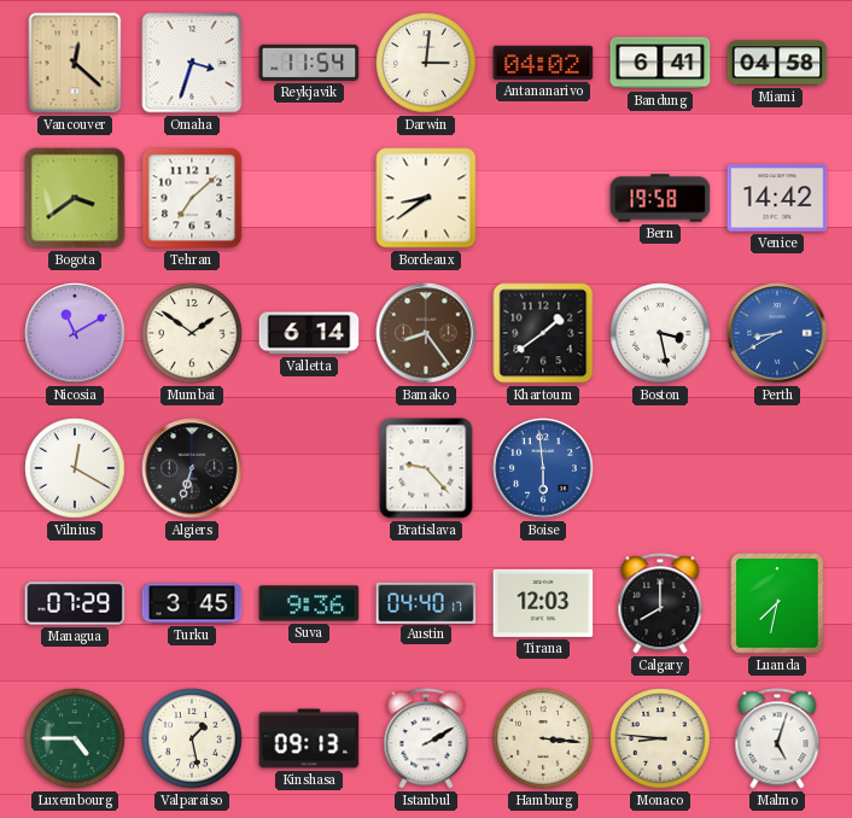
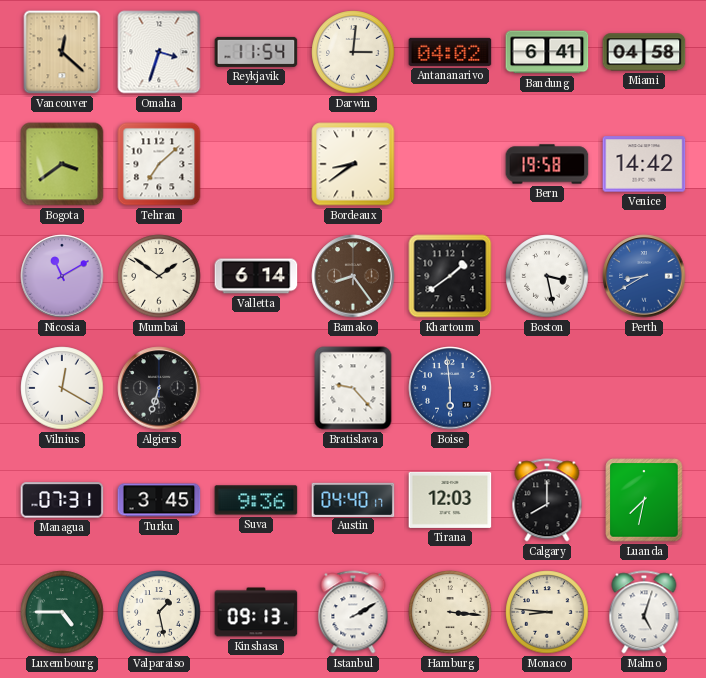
Managua: 07:29 -> 07:31
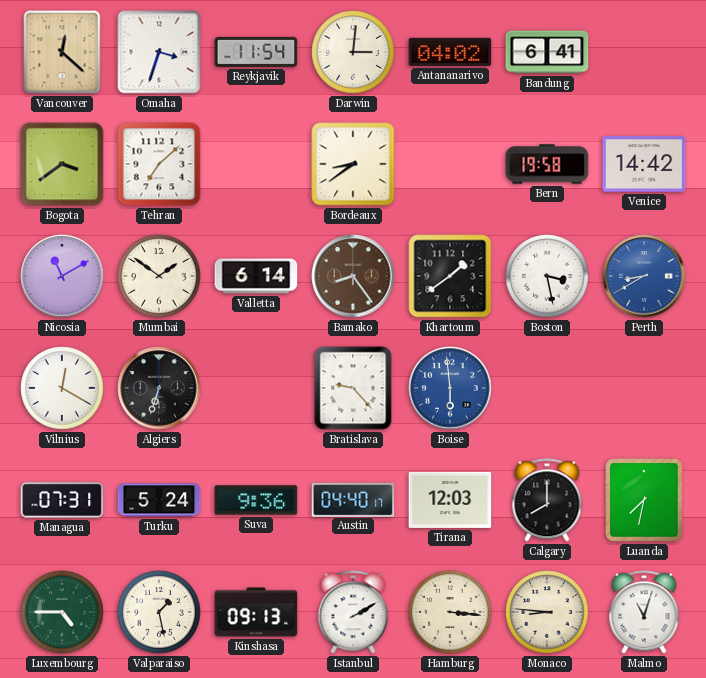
Miami: 04:58 -> none
Turku: 3:45 -> 5:24
Malmo: 5:03 -> 11:03
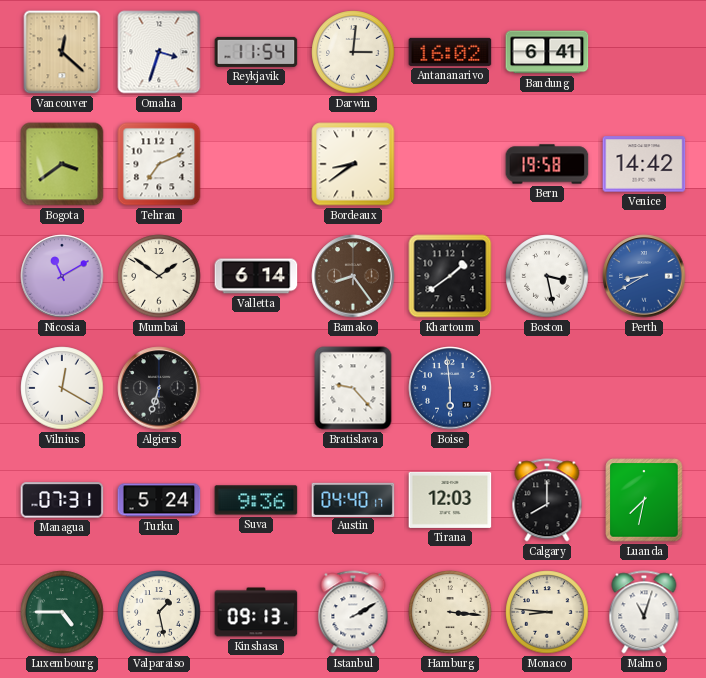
Antananarivo: 04:02 -> 16:02
Tehran: 7:08 -> 7:11
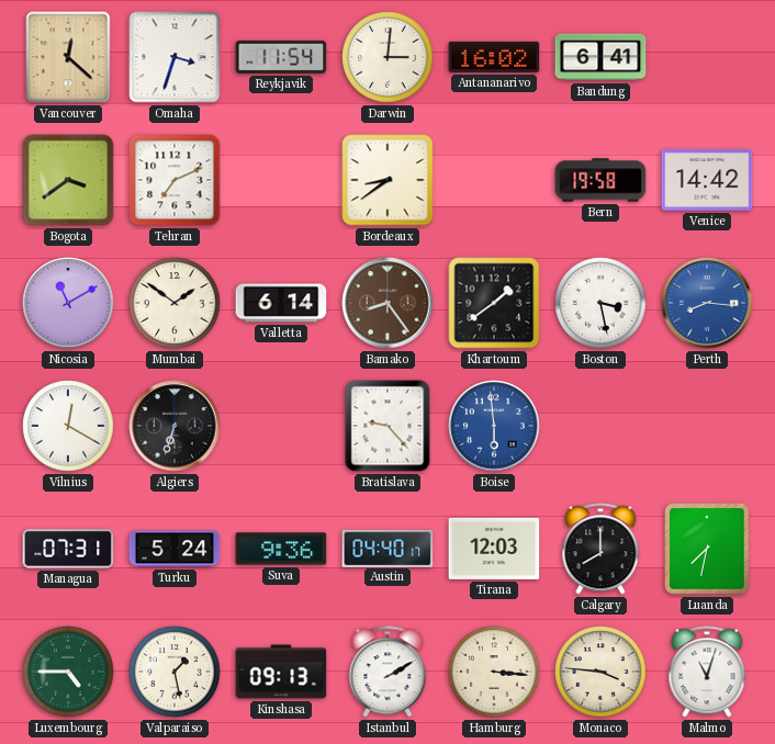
Perth: 8:40 -> 8:16
Monaco: 8:46 -> 3:46
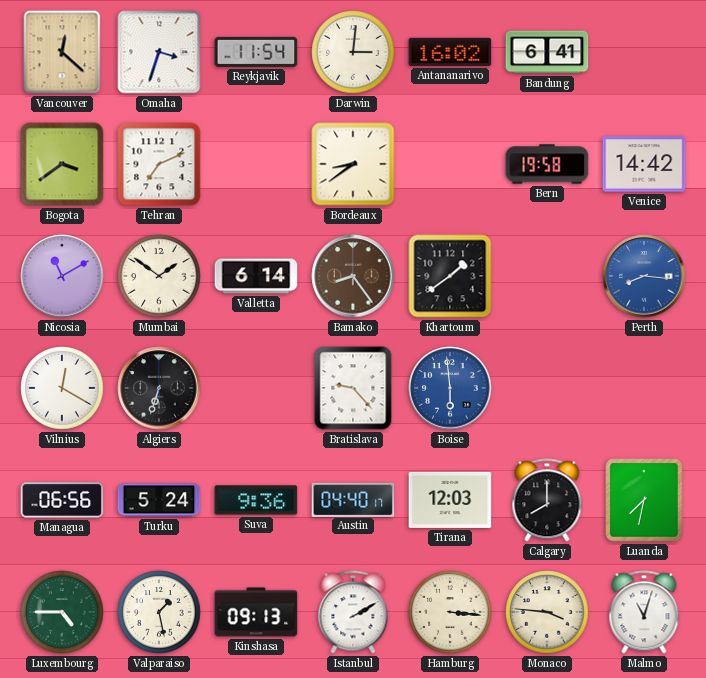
Boston: 3:28 -> none
Managua: 07:31 -> 06:56
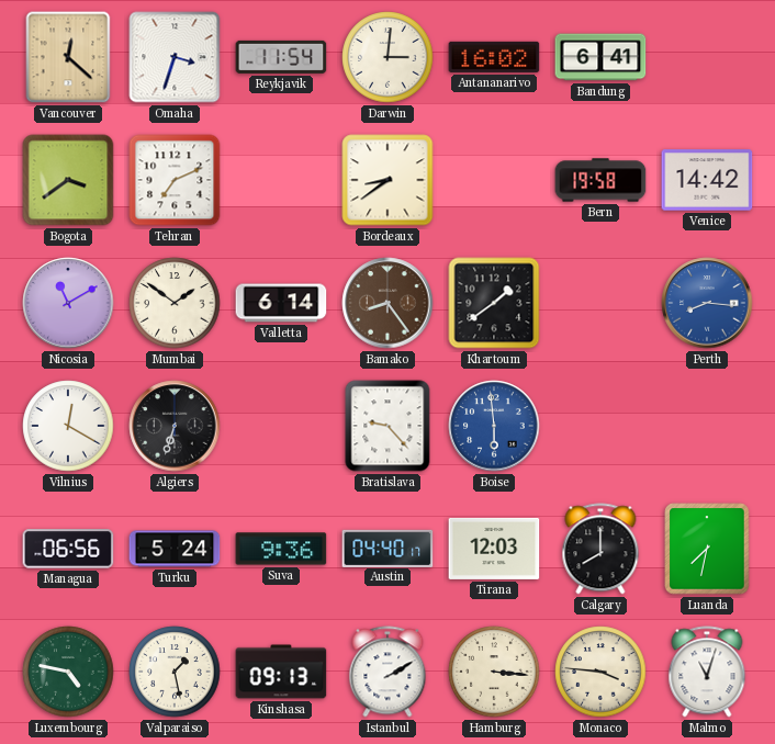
Luxembourg: 4:45 -> 4:47
